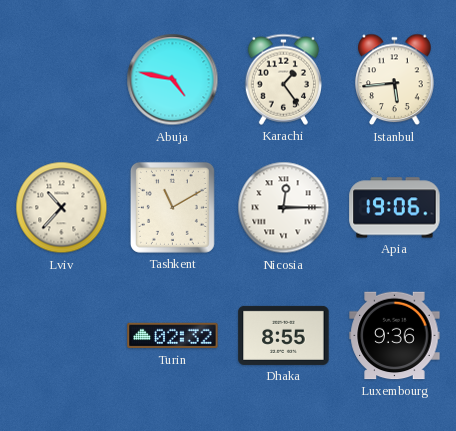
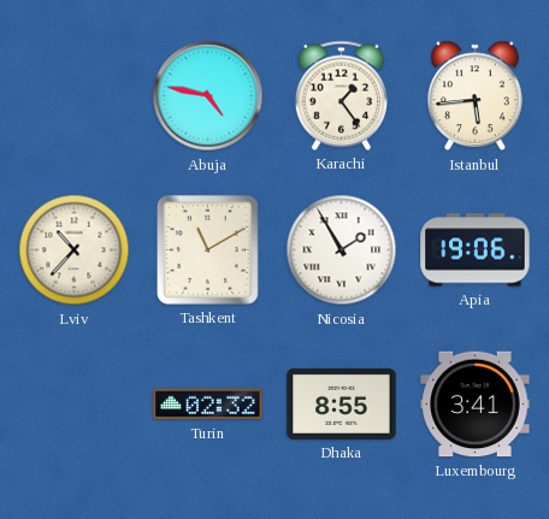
Nicosia: 12:15 -> 1:55
Luxembourg: 9:36 -> 3:41
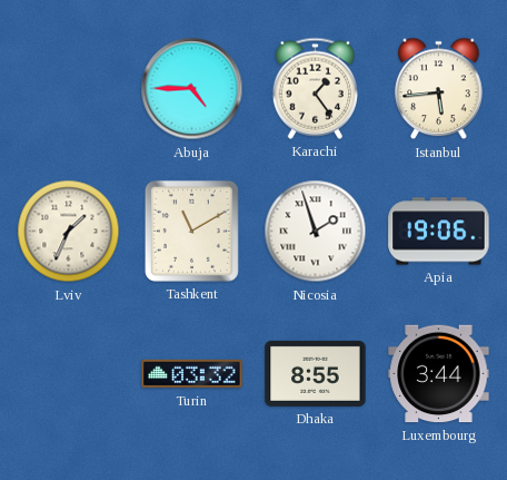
Abuja: 4:47 -> 4:45
Lviv: 10:37 -> 1:34
Nicosia: 1:55 -> 1:57
Turin: 02:32 -> 03:32
Luxembourg: 3:41 -> 3:44
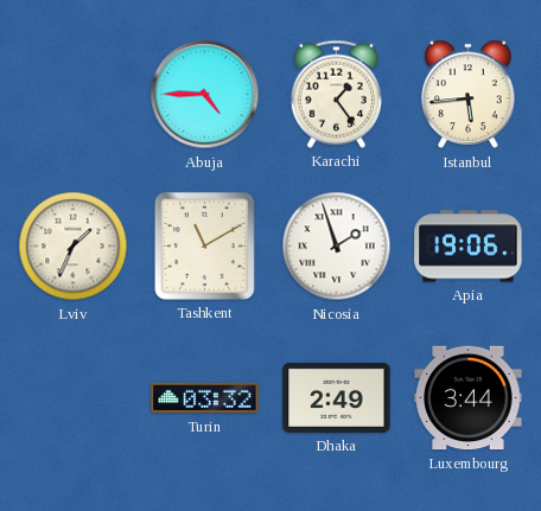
Dhaka: 8:55 -> 2:49
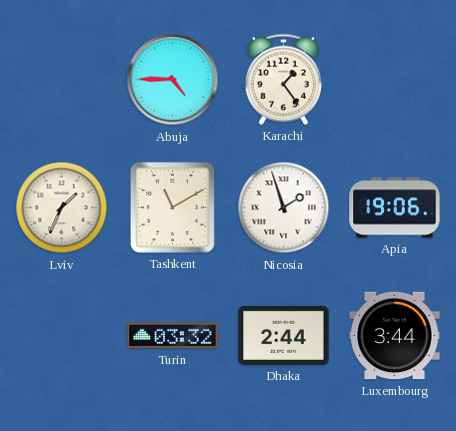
Istanbul: 5:44 -> none
Dhaka: 2:49 -> 2:44
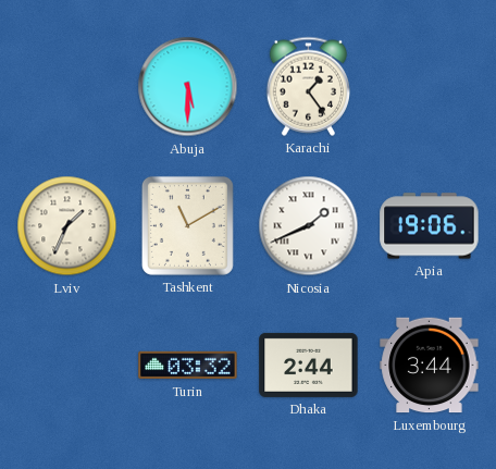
Abuja: 4:45 -> 5:30
Nicosia: 1:57 -> 1:41
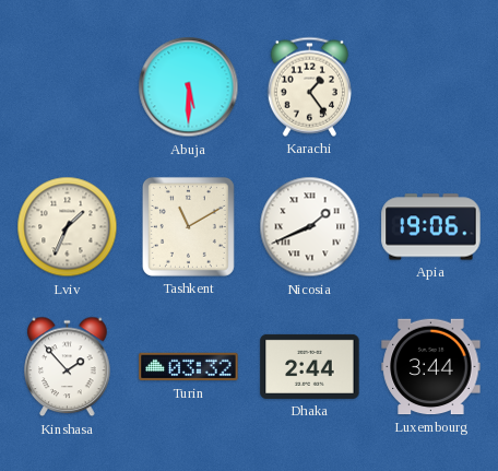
Kinshasa: none -> 1:53
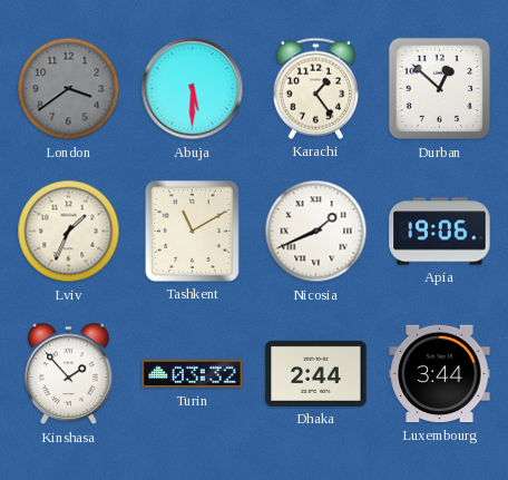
London: none -> 3:39
Durban: none -> 12:52
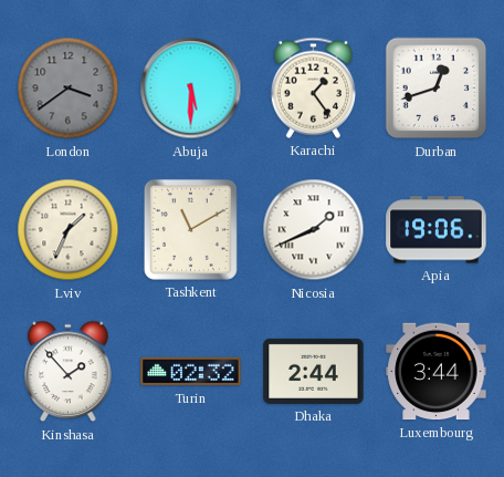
Durban: 12:52 -> 12:42
Turin: 03:32 -> 02:32
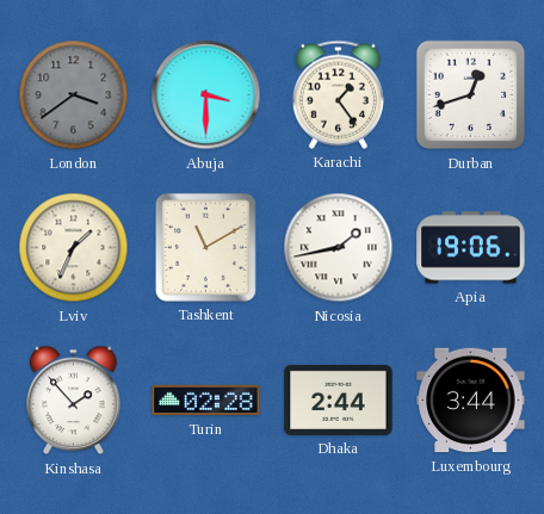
Abuja: 5:30 -> 3:30
Nicosia: 1:41 -> 1:43
Turin: 02:32 -> 02:28
